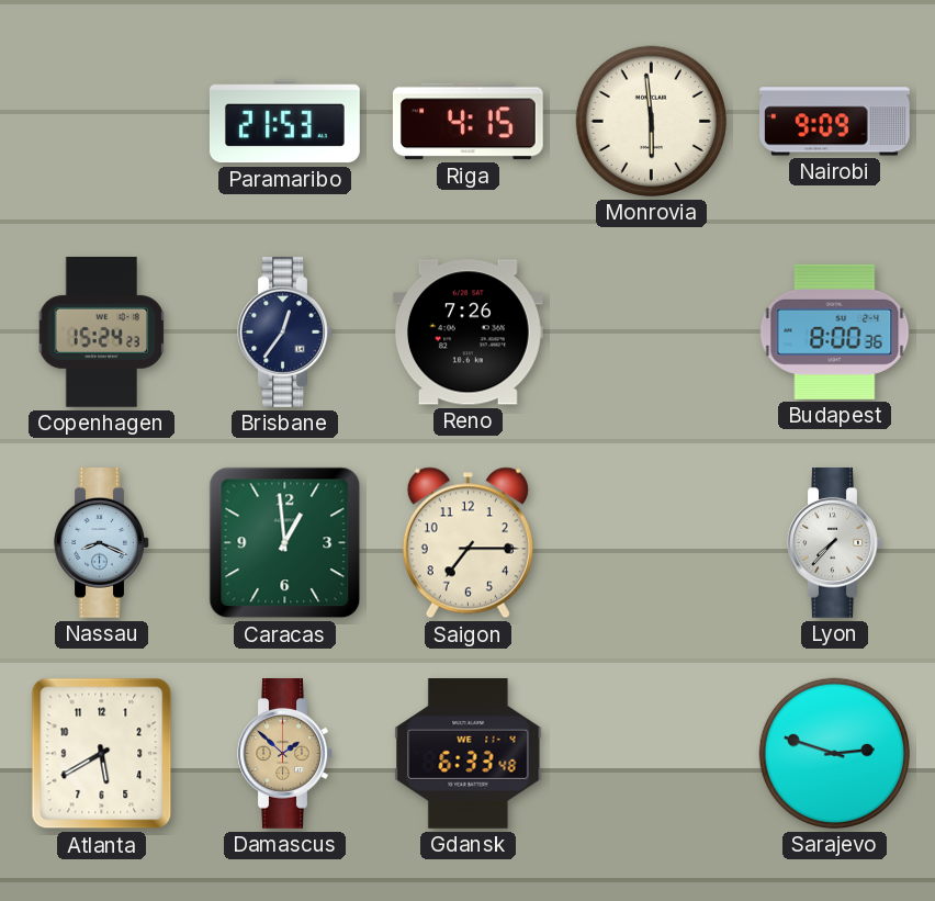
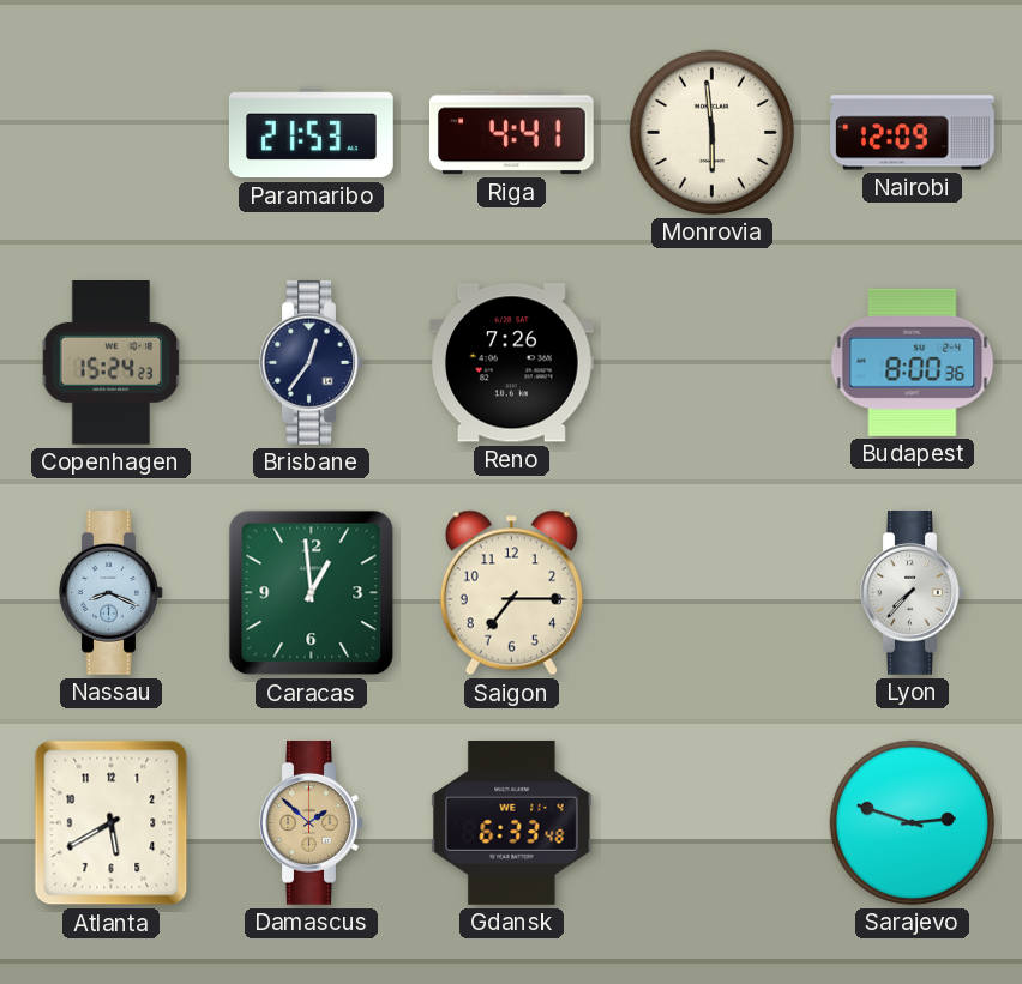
Riga: 4:15 -> 4:41
Nairobi: 9:09 -> 12:09
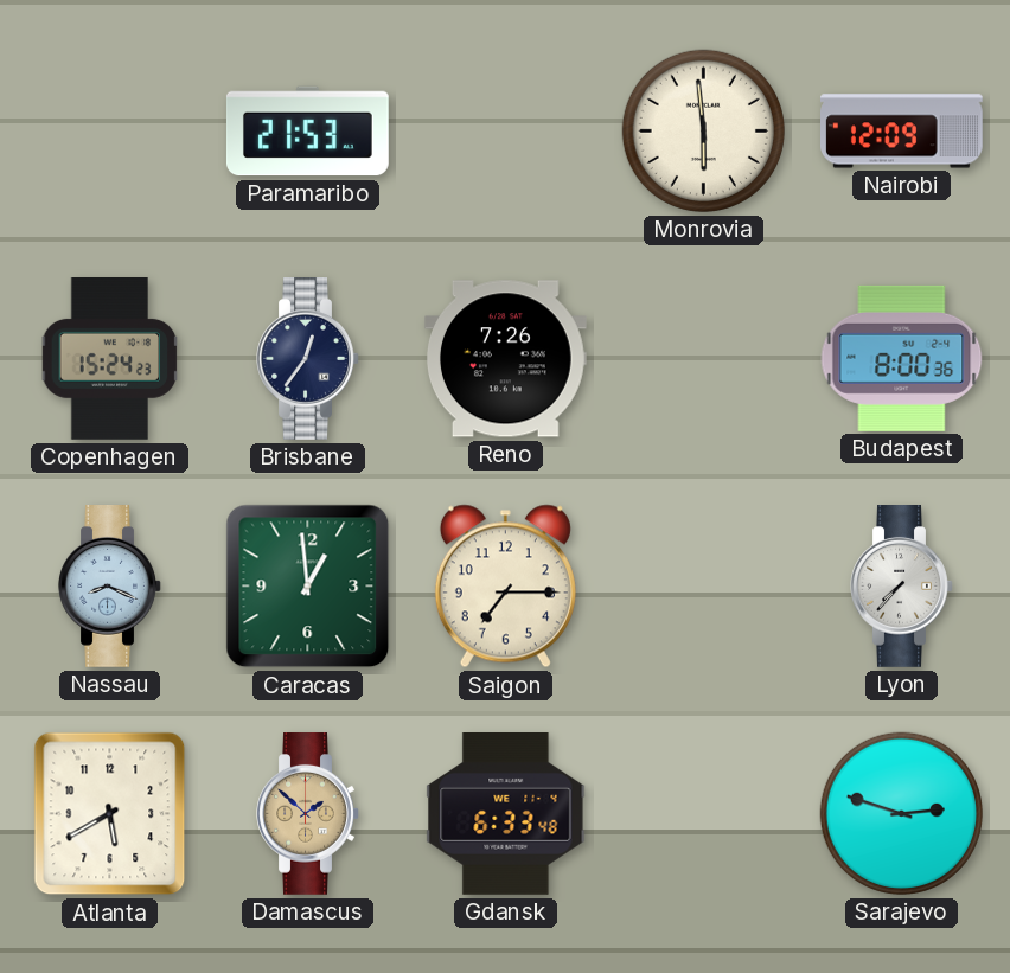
Riga: 4:41 -> none
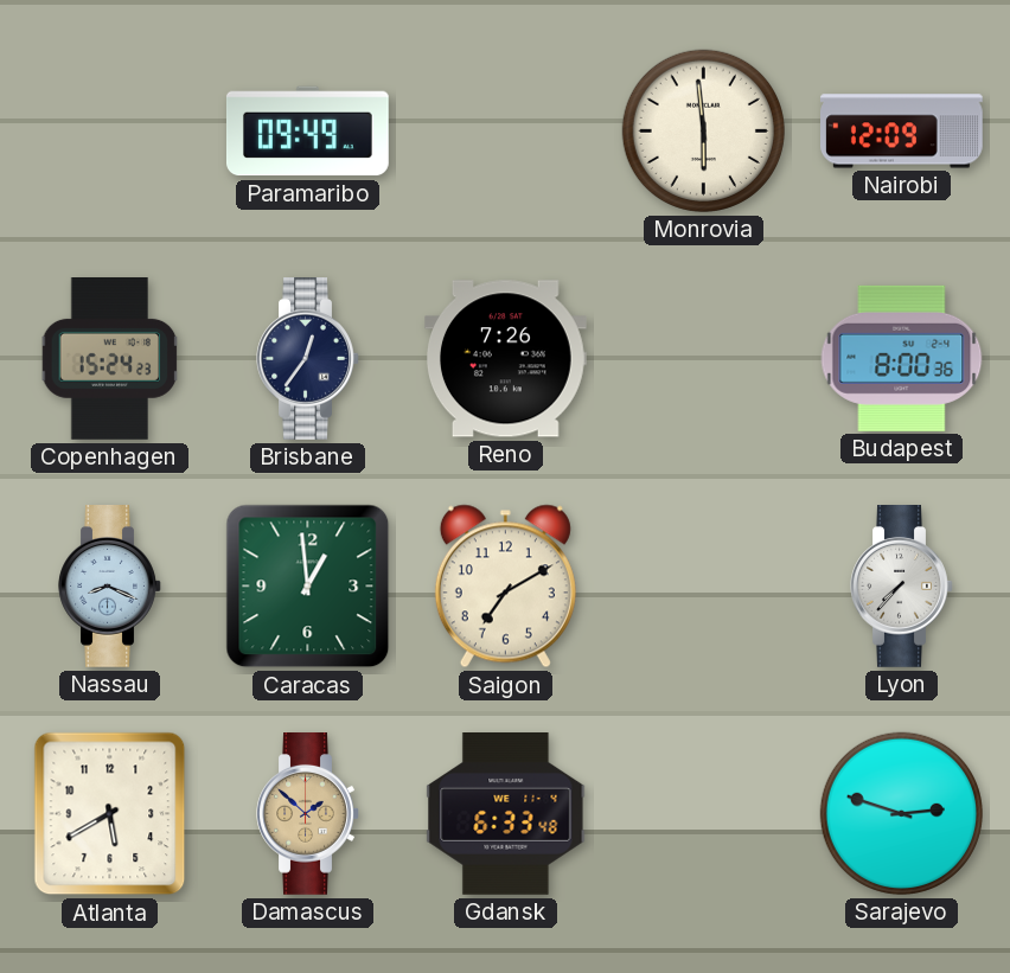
Paramaribo: 21:53 -> 09:49
Saigon: 7:15 -> 7:10
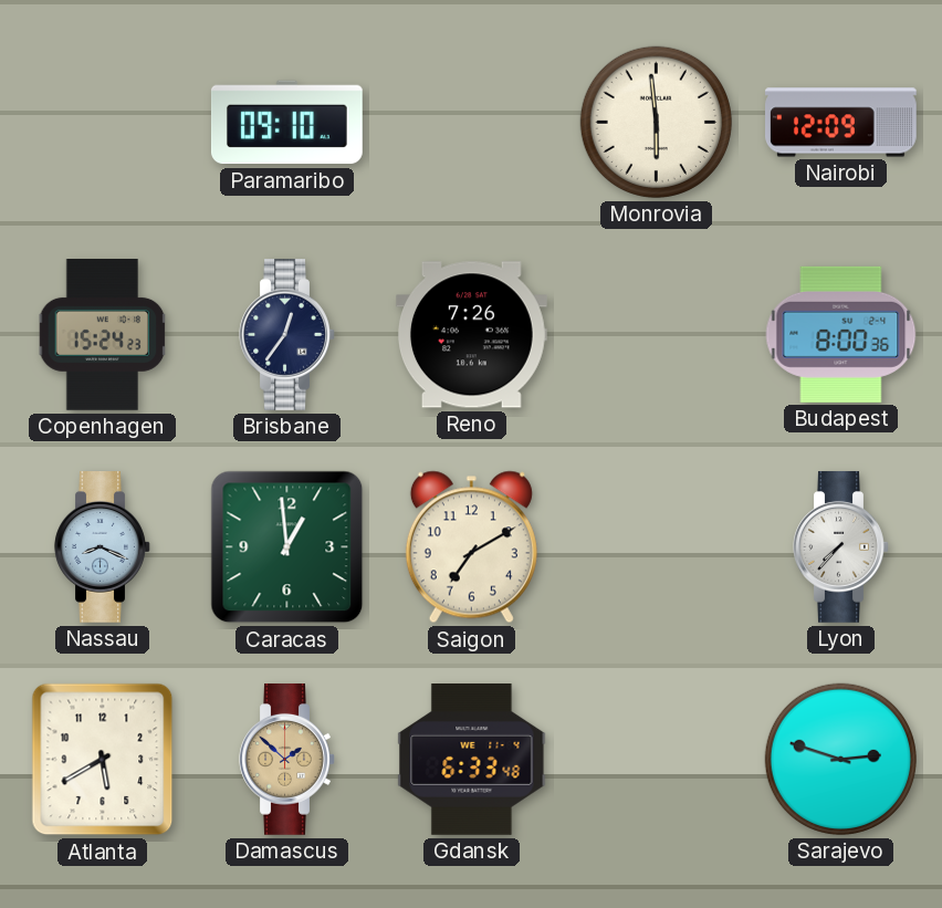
Paramaribo: 09:49 -> 09:10
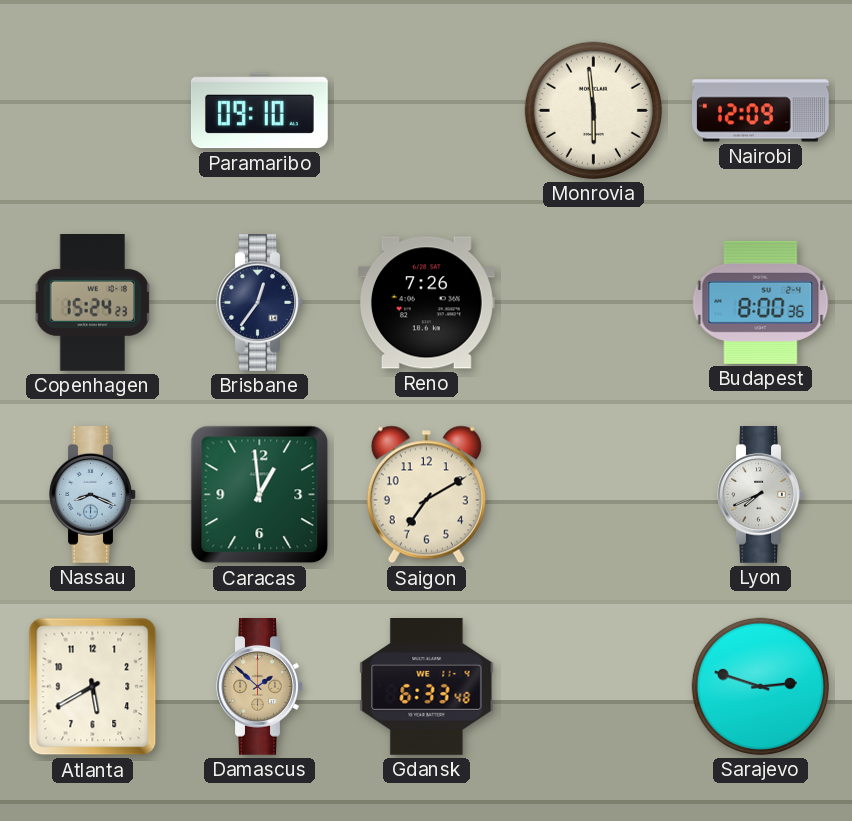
Lyon: 7:37 -> 7:41
